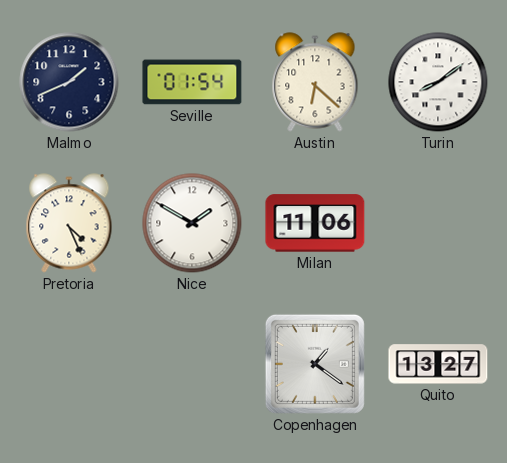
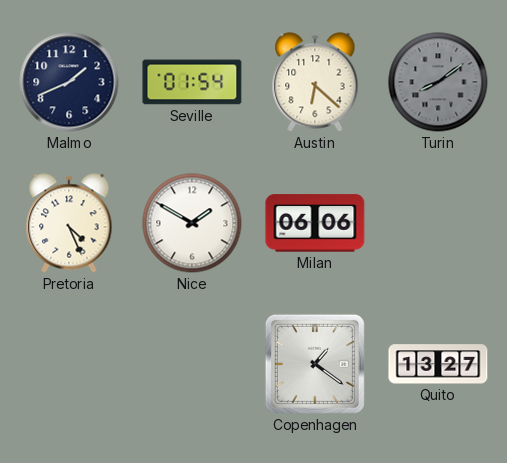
Turin dial: white -> grey
Milan: 11:06 -> 06:06
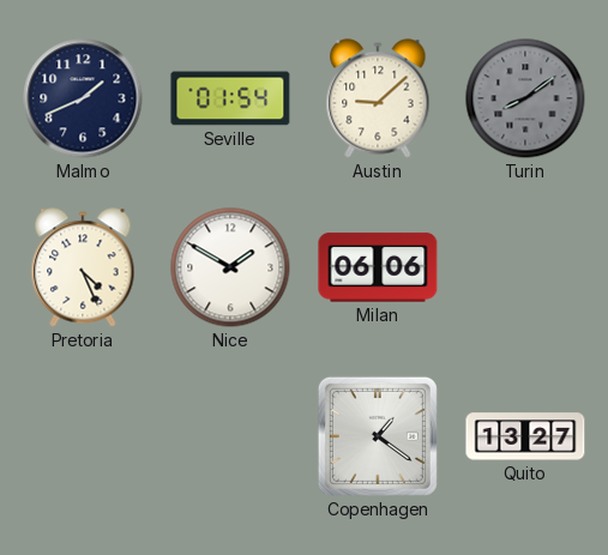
Austin: 6:22 -> 9:08
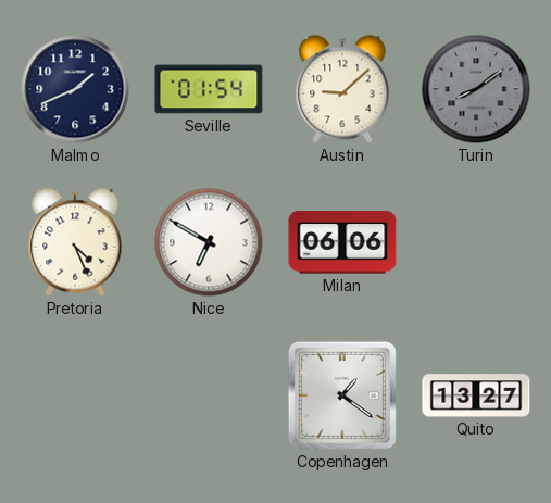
Nice: 1:50 -> 6:50
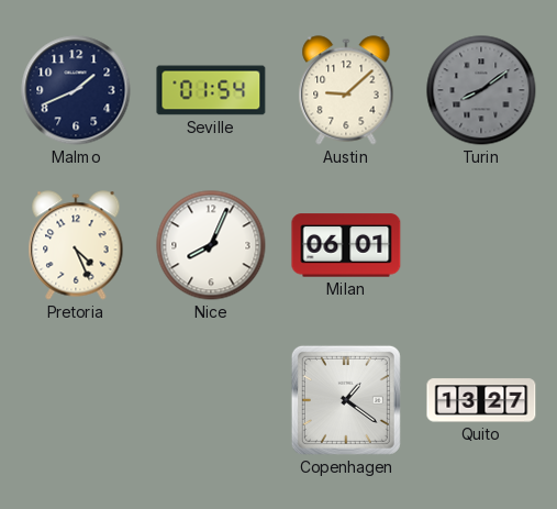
Nice: 6:50 -> 8:04
Milan: 06:06 -> 06:01
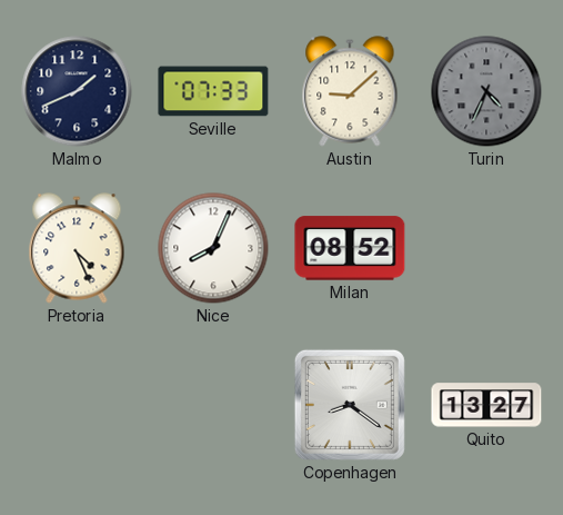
Seville: 01:54 -> 07:33
Turin: 8:09 -> 4:34
Milan: 06:01 -> 08:52
Copenhagen: 1:21 -> 8:21
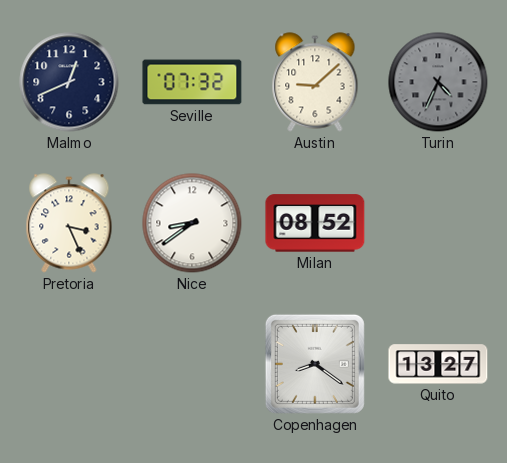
Malmo: 1:41 -> 12:41
Seville: 07:33 -> 07:32
Pretoria: 4:26 -> 3:26
Nice: 8:04 -> 8:39
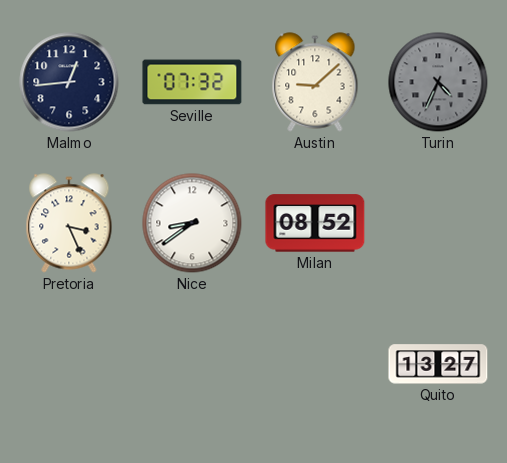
Malmo: 12:41 -> 12:44
Copenhagen: 8:21 -> none
